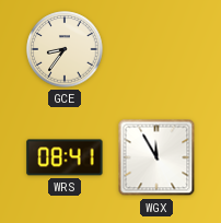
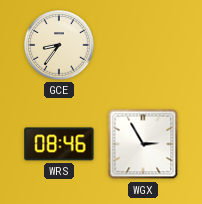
WRS: 08:41 -> 08:46
WGX: 11:55 -> 2:55
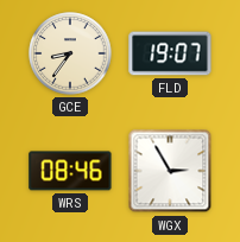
FLD: none -> 19:07
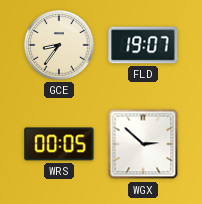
WRS: 08:46 -> 00:05
WGX: 2:55 -> 2:52
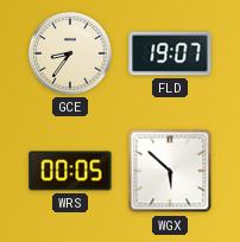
WGX: 2:52 -> 5:52
